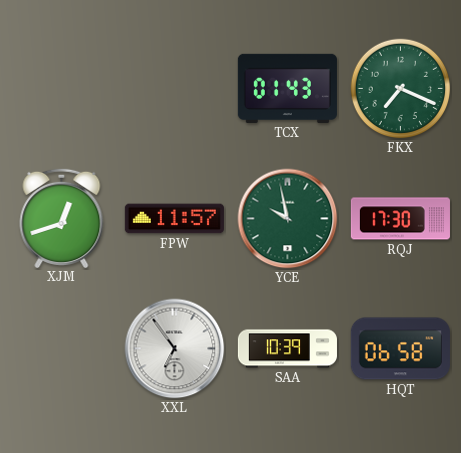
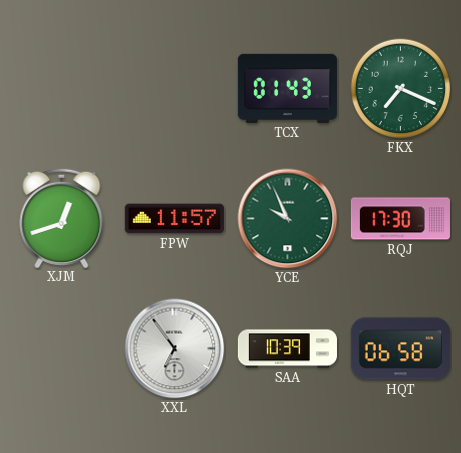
YCE: 9:58 -> 9:56
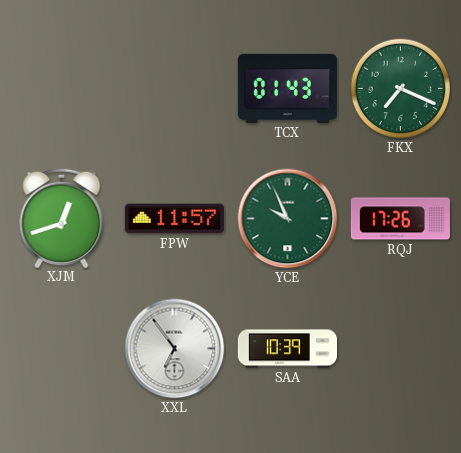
RQJ: 17:30 -> 17:26
HQT: 06:58 -> none
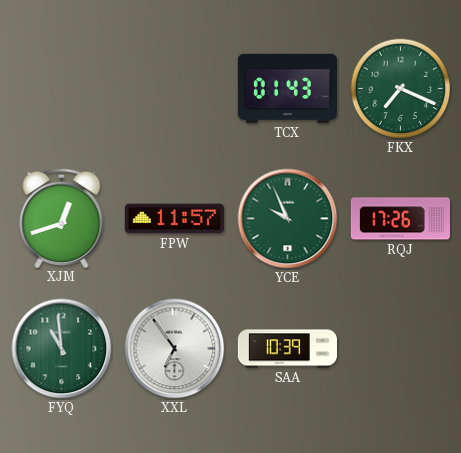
FYQ: none -> 10:59
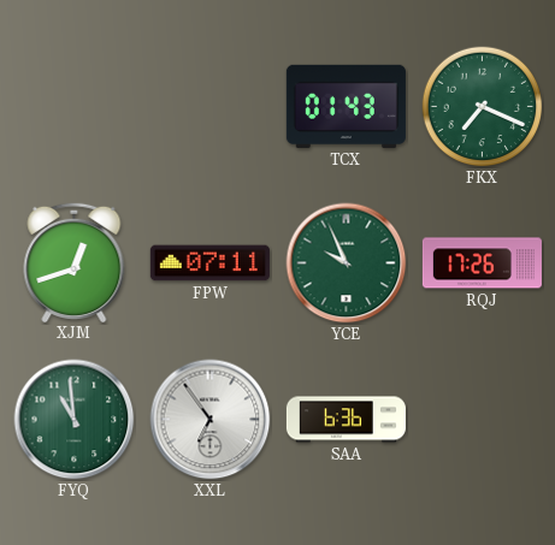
FPW: 11:57 -> 07:11
SAA: 10:39 -> 6:36
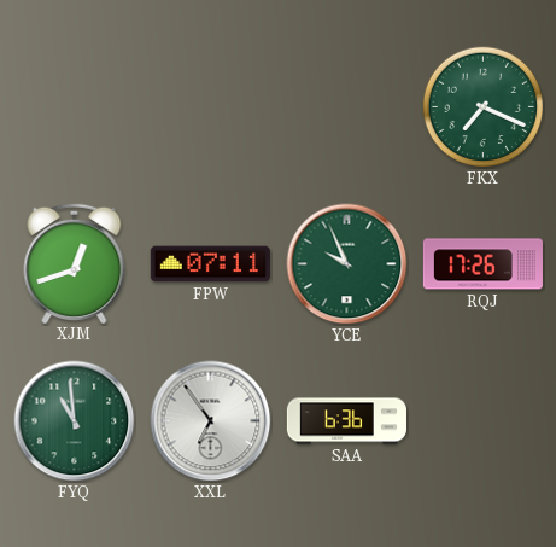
TCX: 01:43 -> none
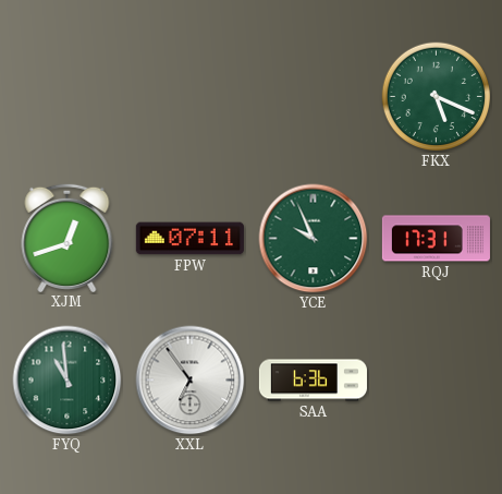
FKX: 7:19 -> 5:19
RQJ: 17:26 -> 17:31
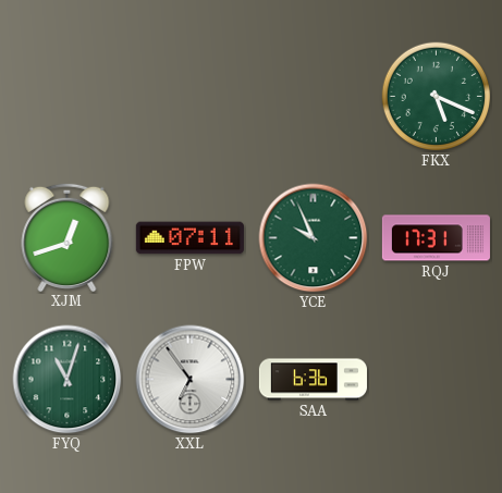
FYQ: 10:59 -> 11:03
